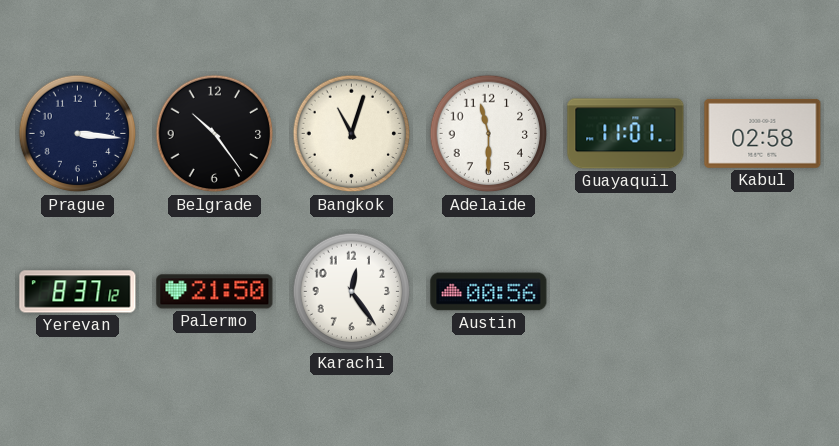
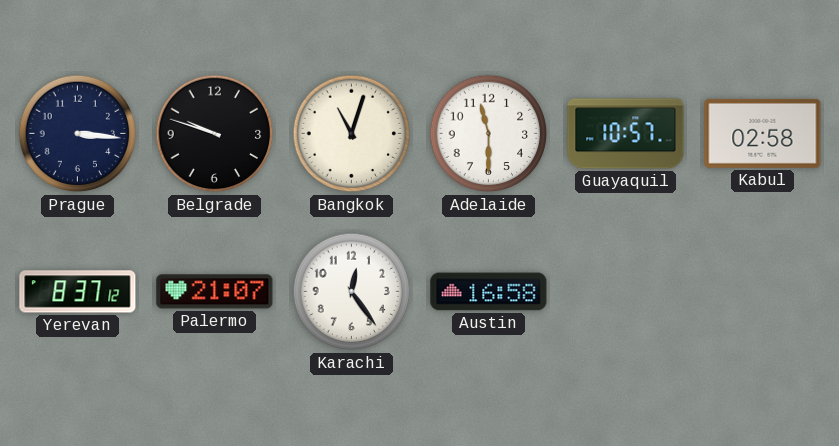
Belgrade: 10:24 -> 9:48
Guayaquil: 11:01 -> 10:57
Palermo: 21:50 -> 21:07
Austin: 00:56 -> 16:58
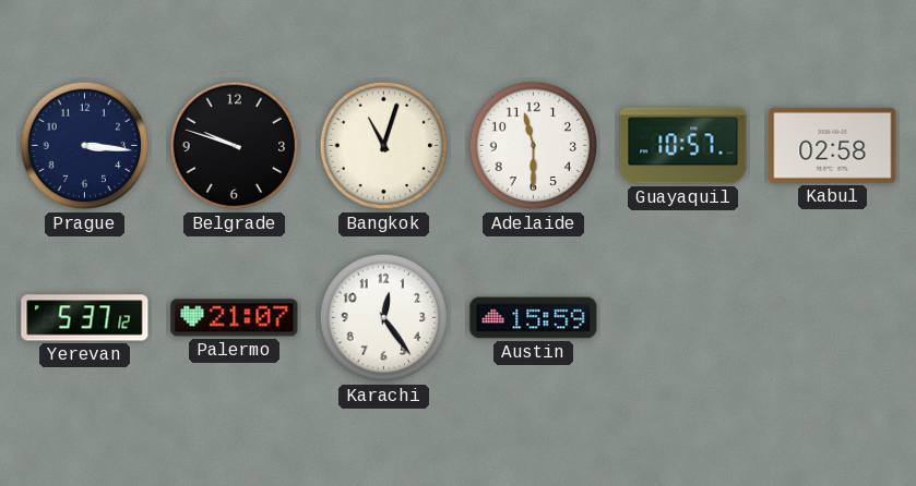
Yerevan: 8:37 -> 5:37
Austin: 16:58 -> 15:59
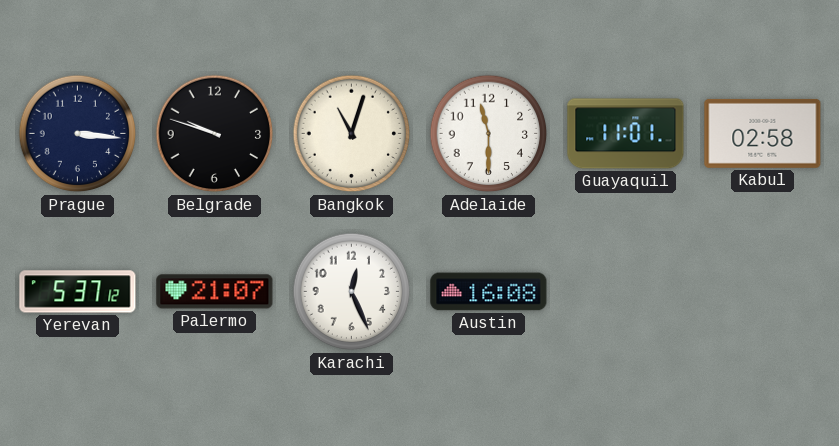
Guayaquil: 10:57 -> 11:01
Karachi: 12:24 -> 12:26
Austin: 15:59 -> 16:08
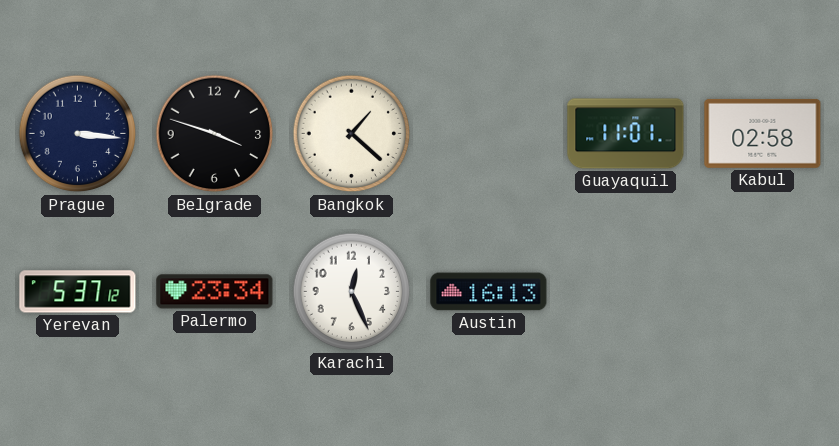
Belgrade: 9:48 -> 3:48
Bangkok: 11:03 -> 1:22
Adelaide: 11:30 -> none
Palermo: 21:07 -> 23:34
Austin: 16:08 -> 16:13
